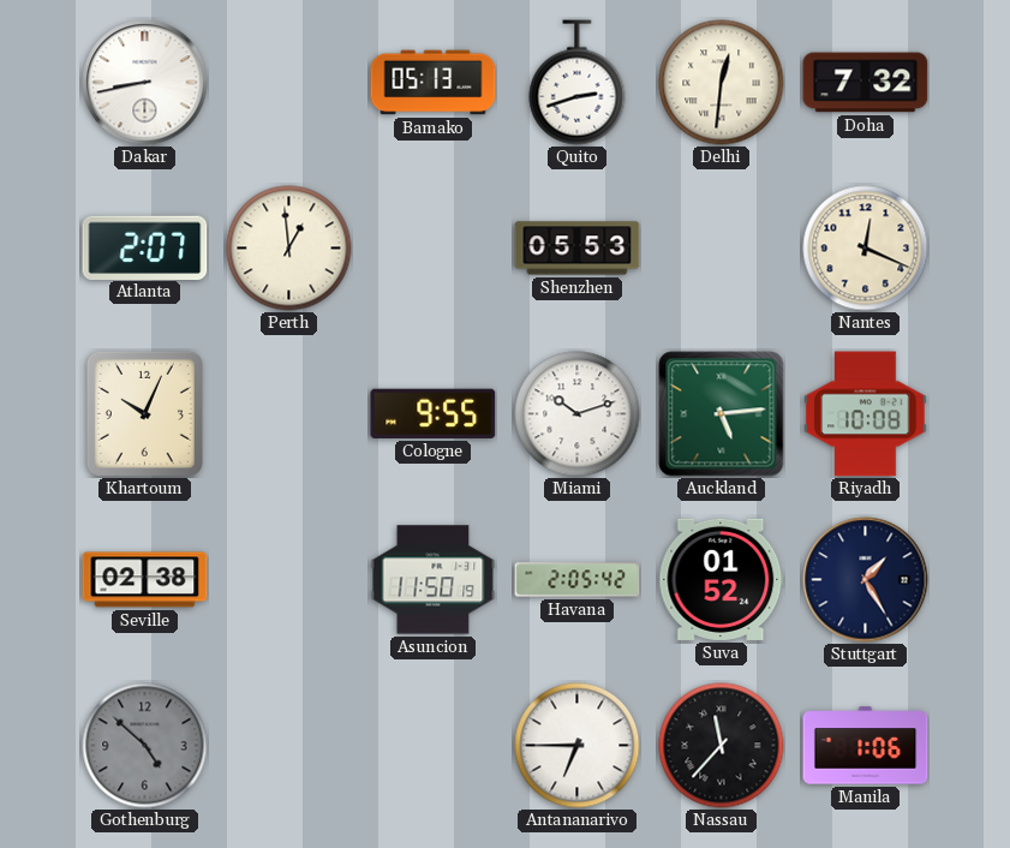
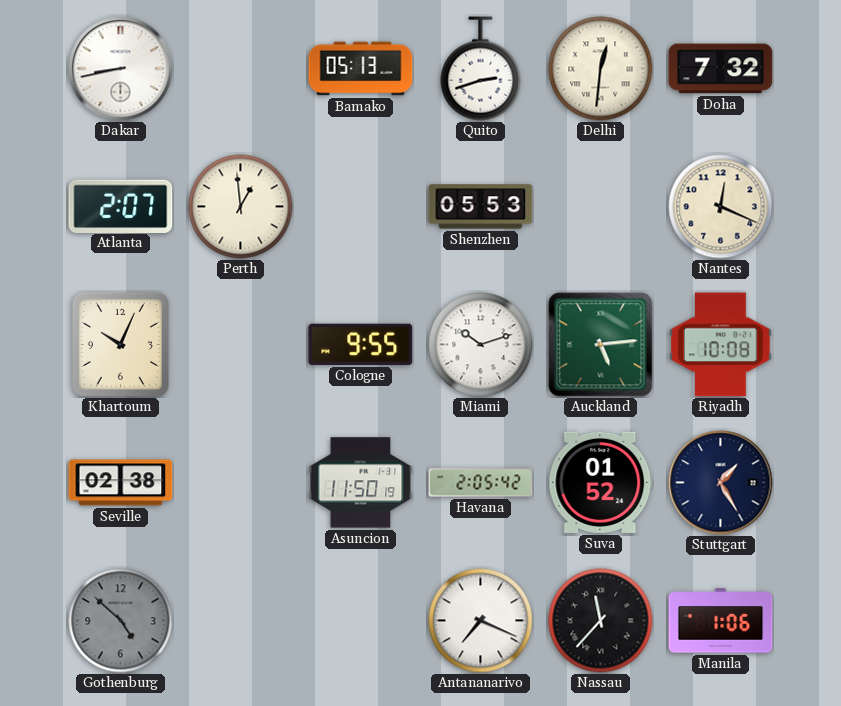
Antananarivo: 6:45 -> 7:19
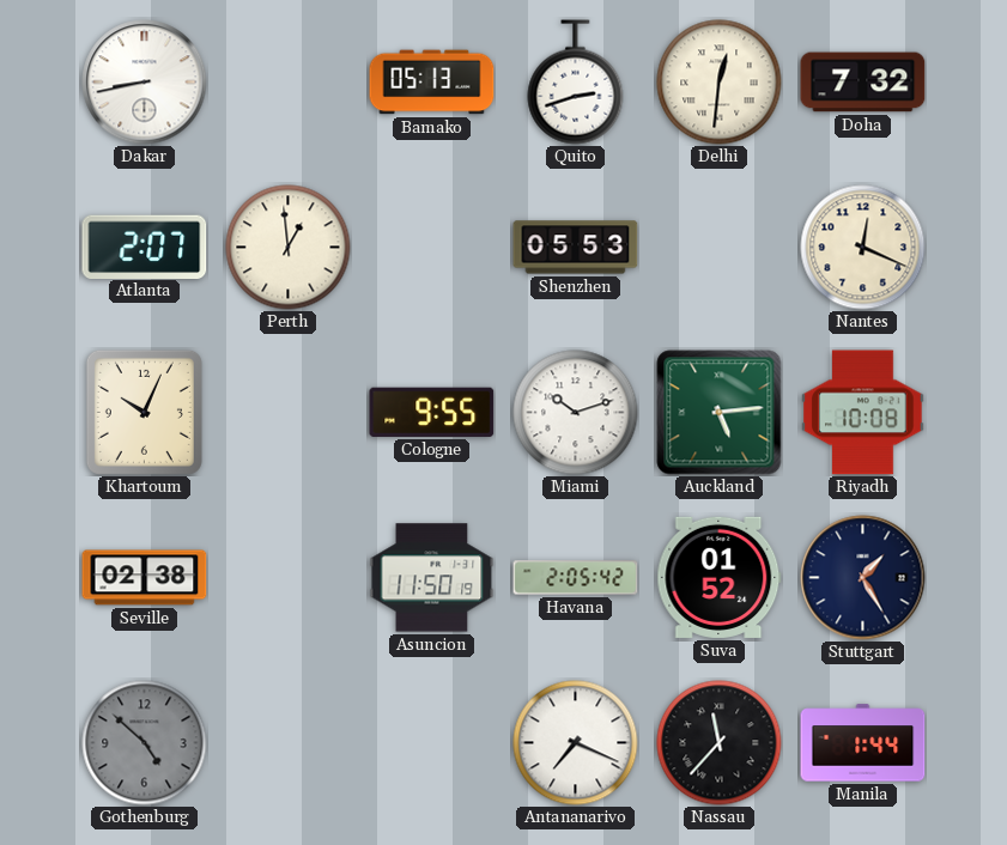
Manila: 1:06 -> 1:44
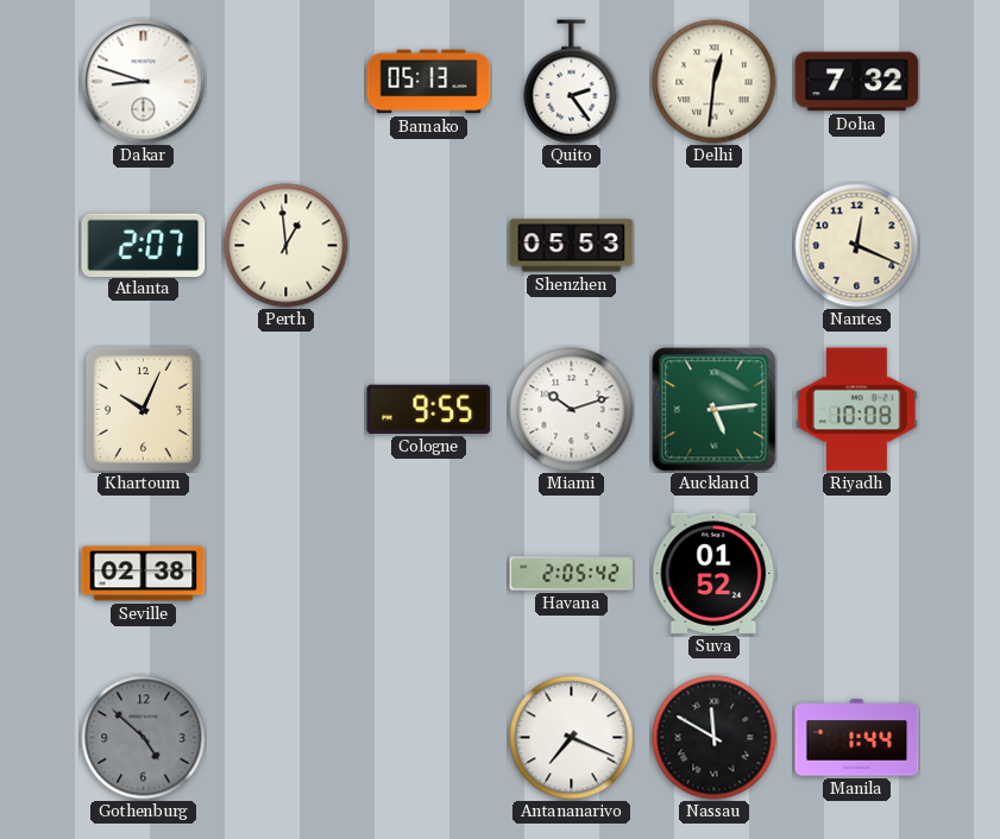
Dakar: 8:43 -> 8:48
Quito: 2:42 -> 2:24
Asuncion: 11:50 -> none
Stuttgart: 1:25 -> none
Nassau: 11:37 -> 11:50
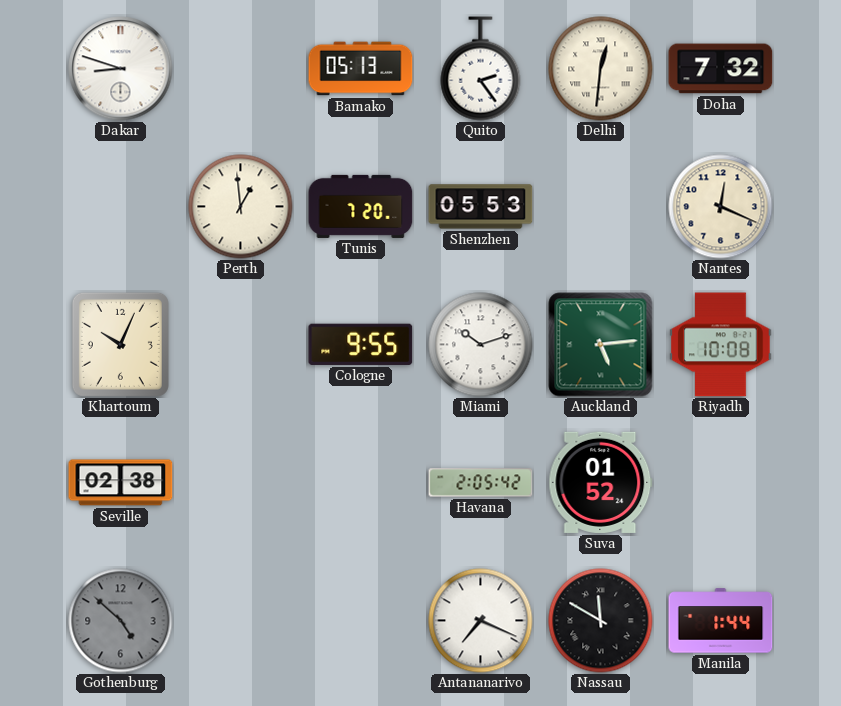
Atlanta: 2:07 -> none
Tunis: none -> 7:20
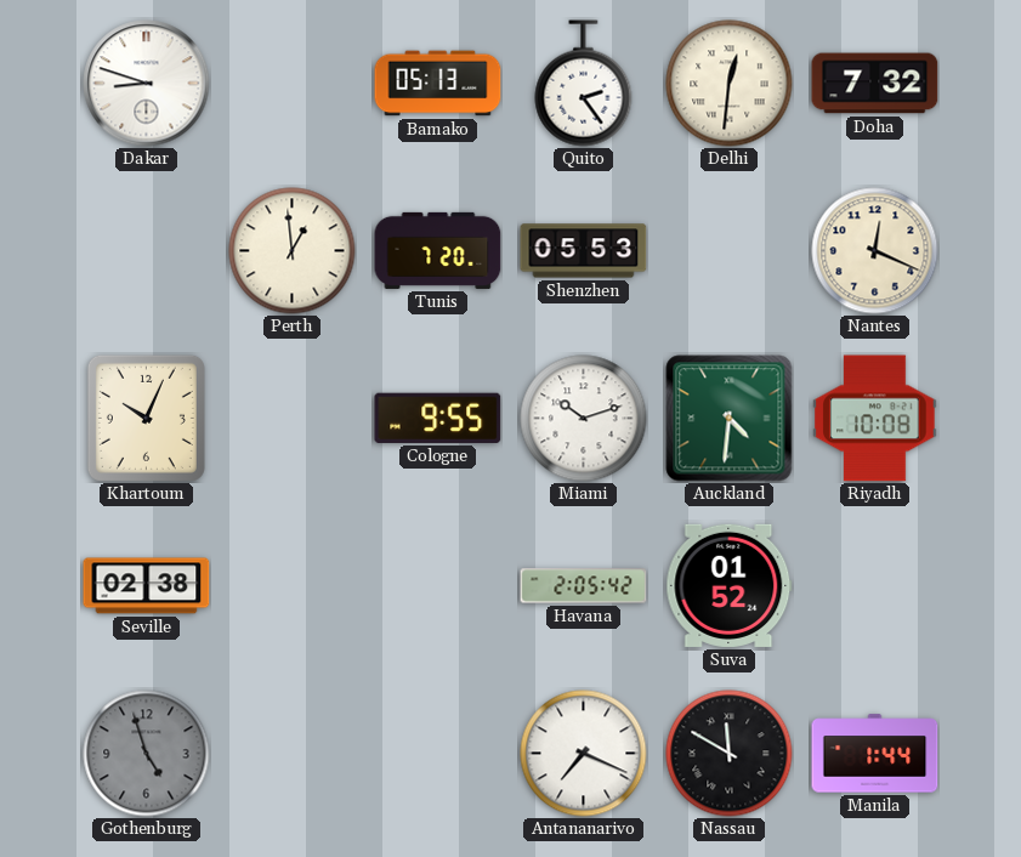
Auckland: 5:14 -> 4:31
Gothenburg: 4:52 -> 4:57
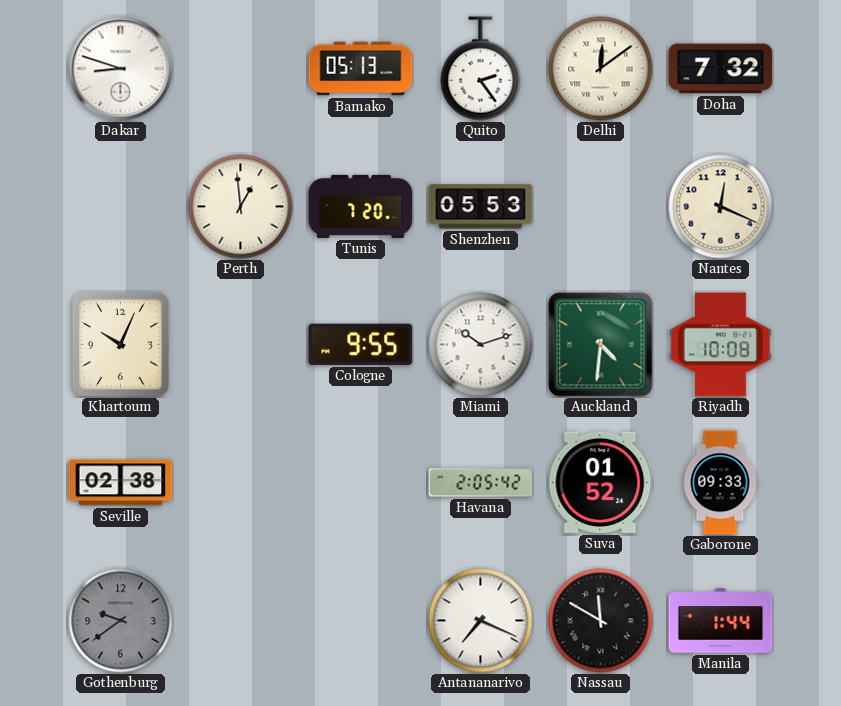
Delhi: 12:31 -> 12:09
Gaborone: none -> 09:33
Gothenburg: 4:57 -> 9:39
